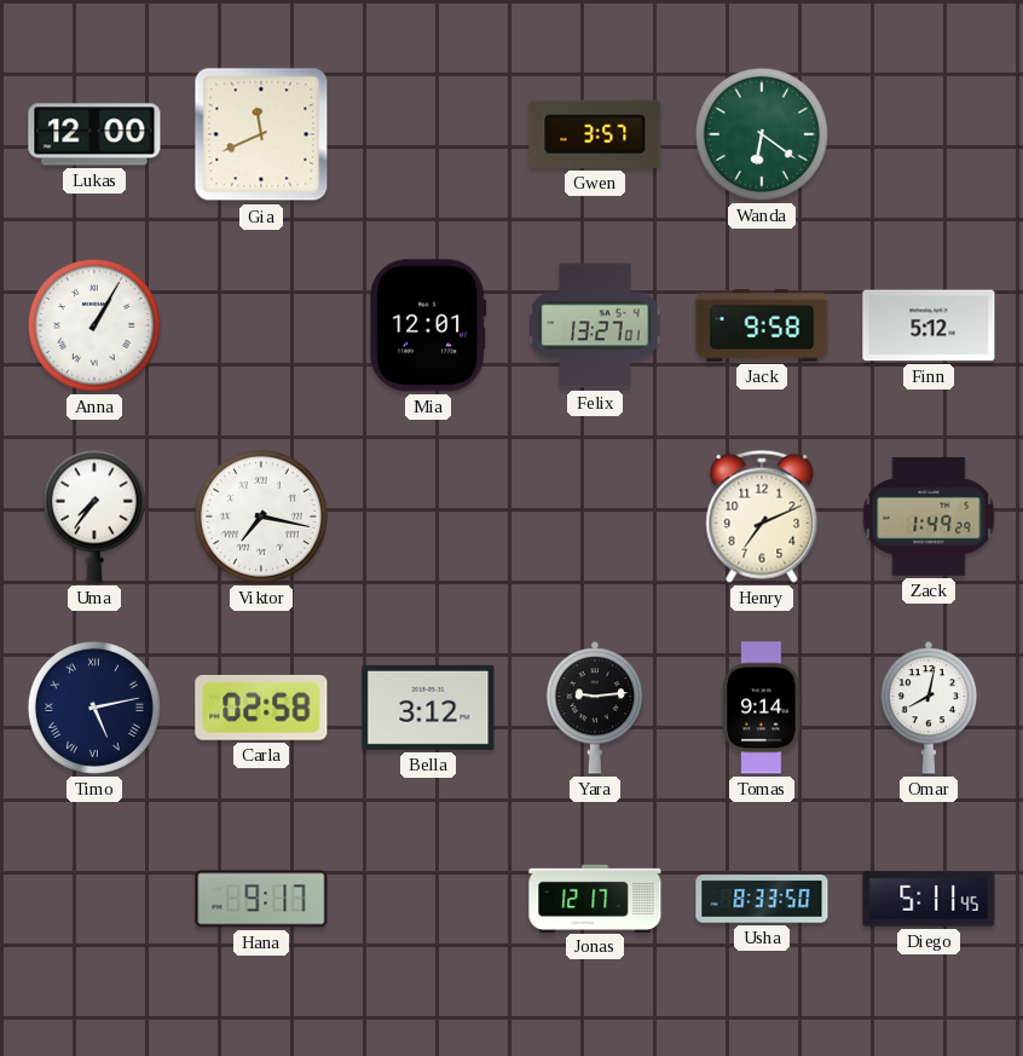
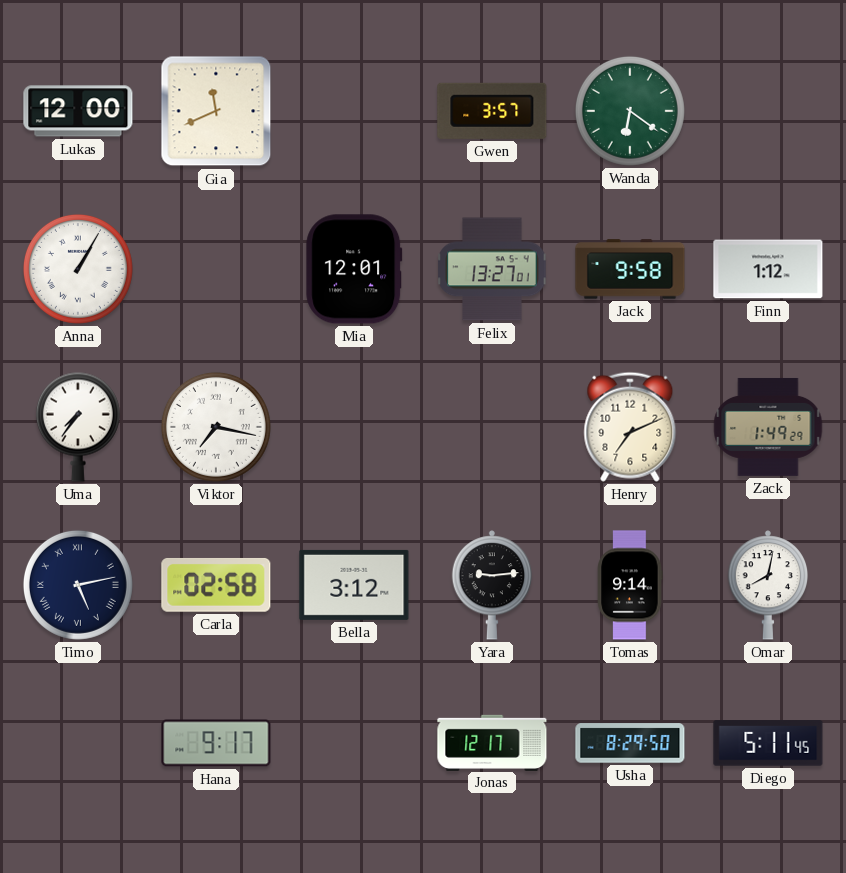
Finn: 5:12 -> 1:12
Usha: 8:33 -> 8:29
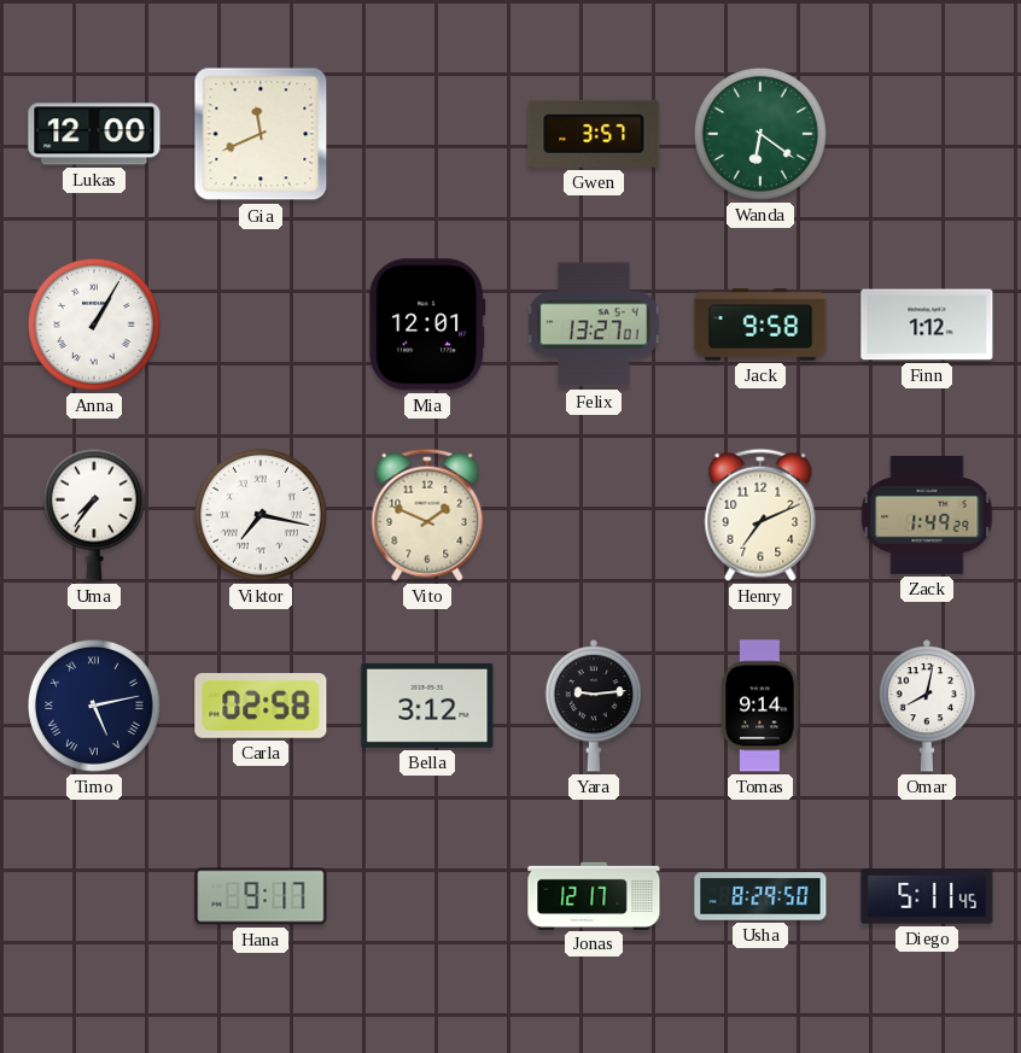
Vito: none -> 1:49
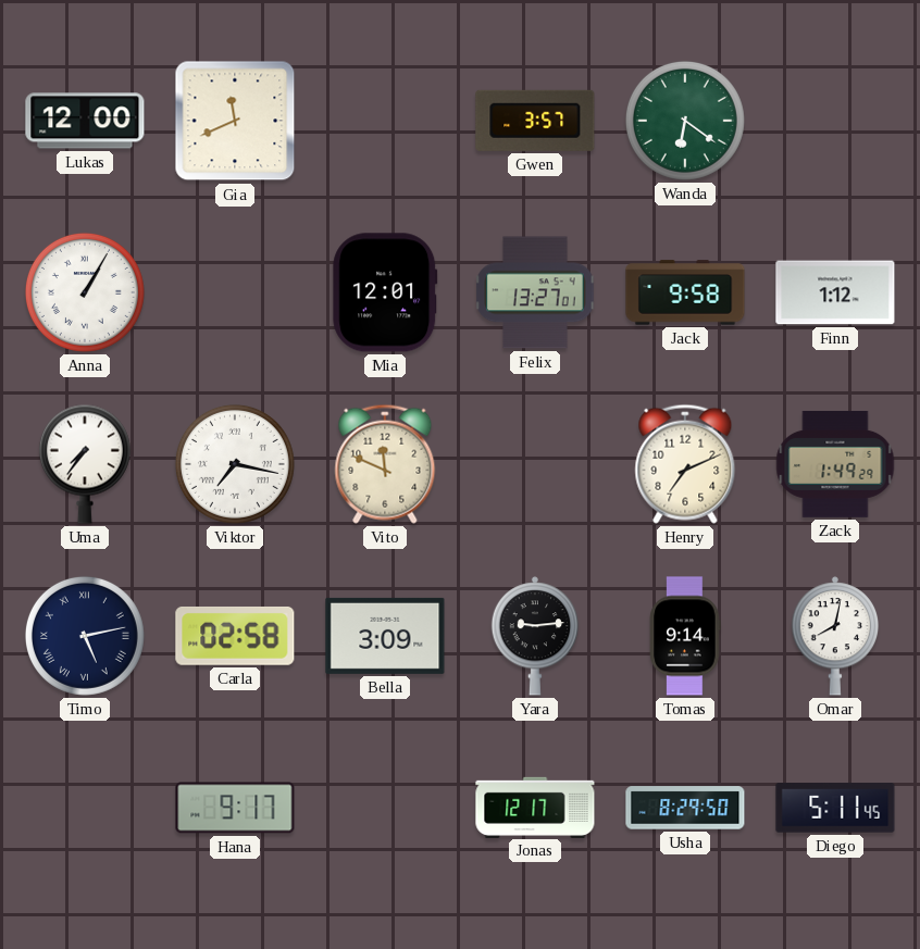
Vito: 1:49 -> 11:49
Bella: 3:12 -> 3:09
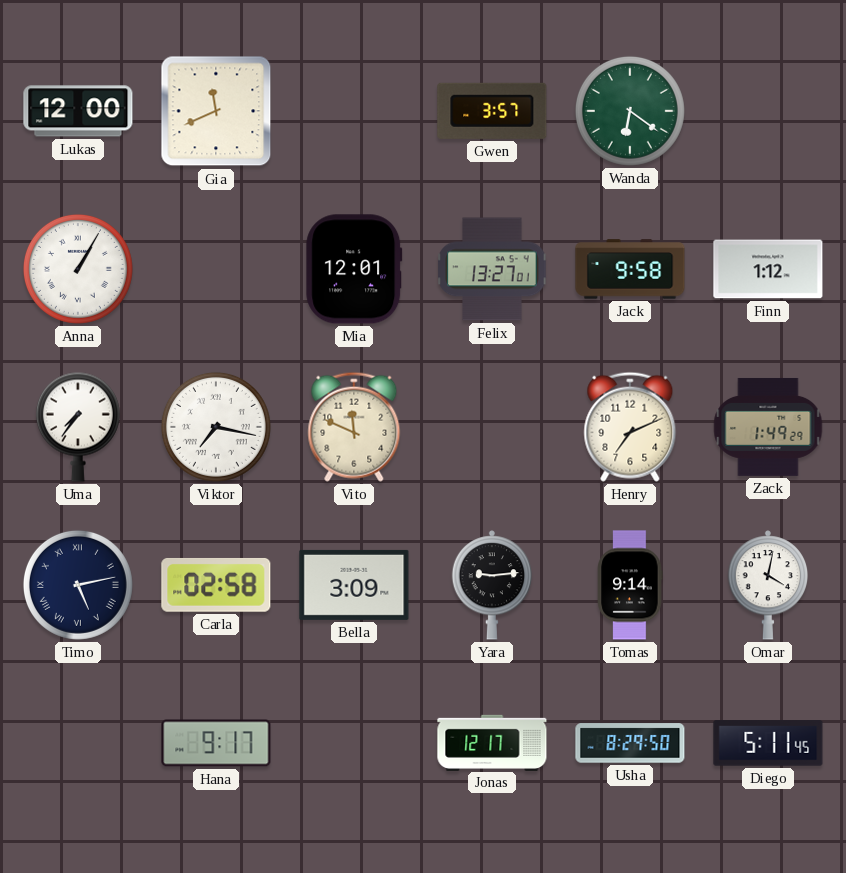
Omar: 8:02 -> 4:02
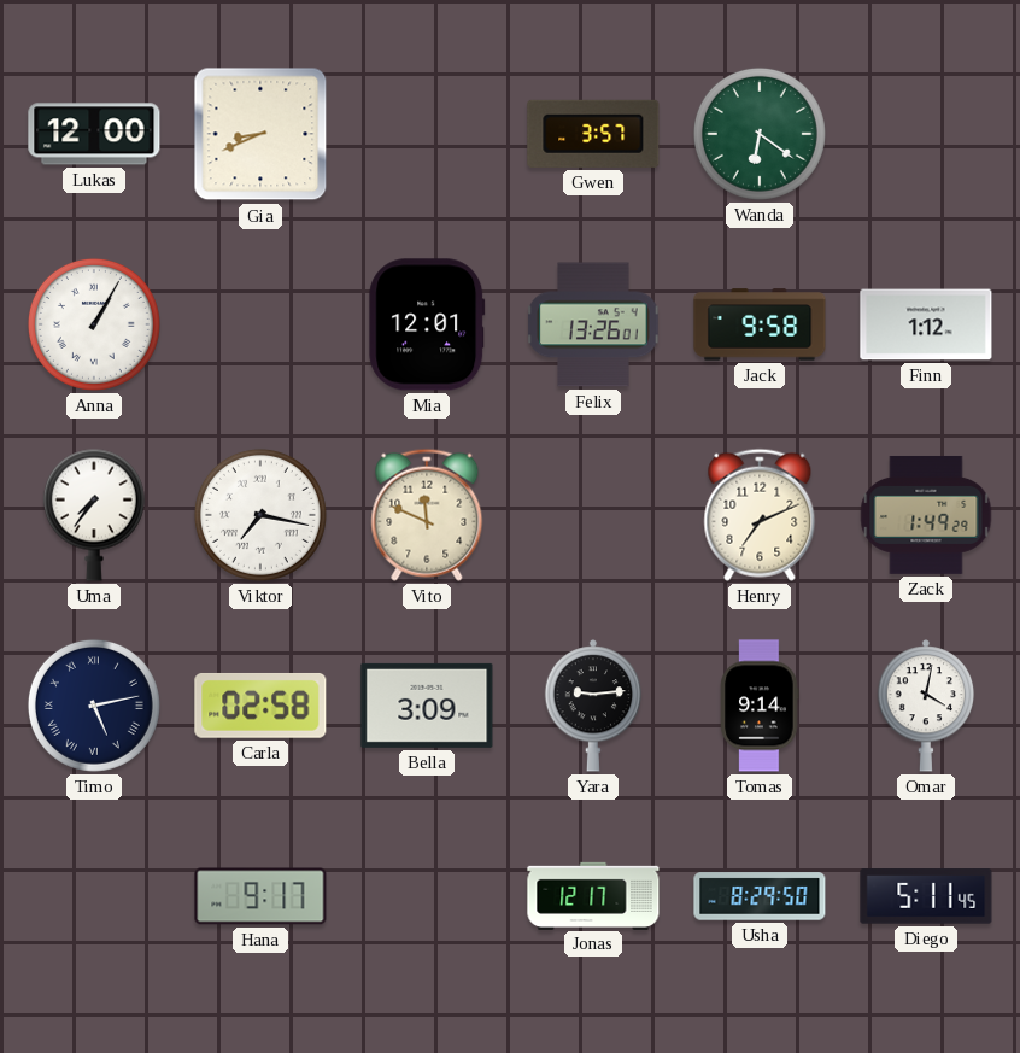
Gia: 11:41 -> 8:41
Felix: 13:27 -> 13:26
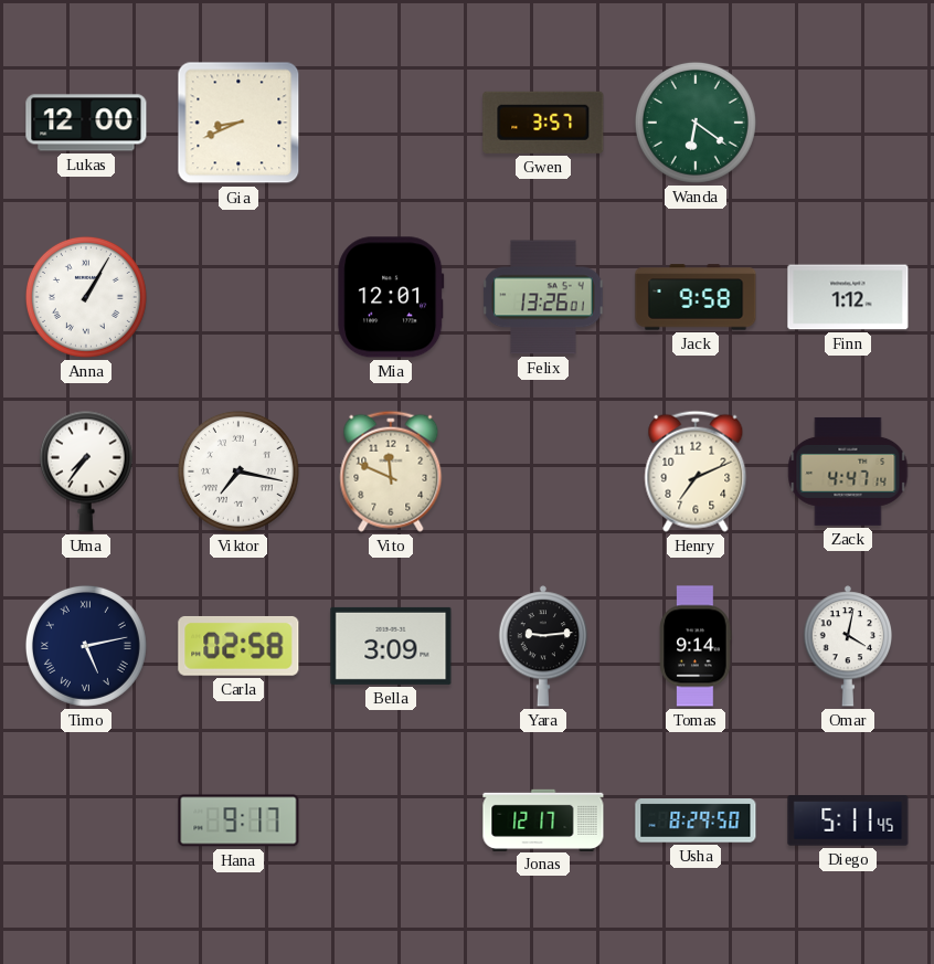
Zack: 1:49 -> 4:47
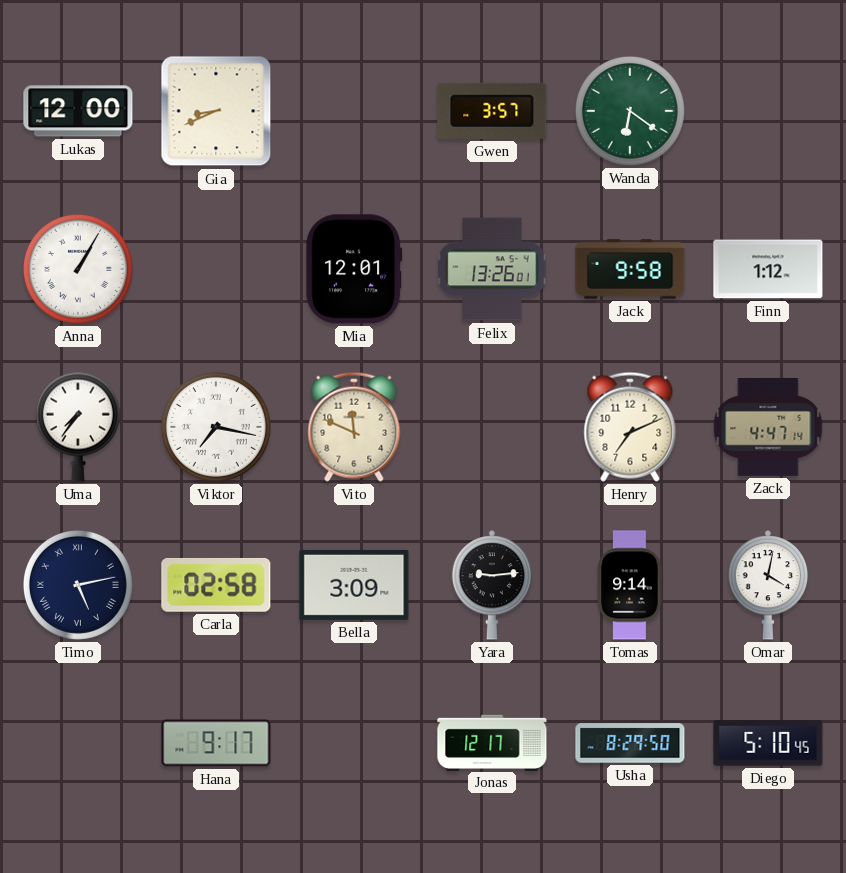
Diego: 5:11 -> 5:10
